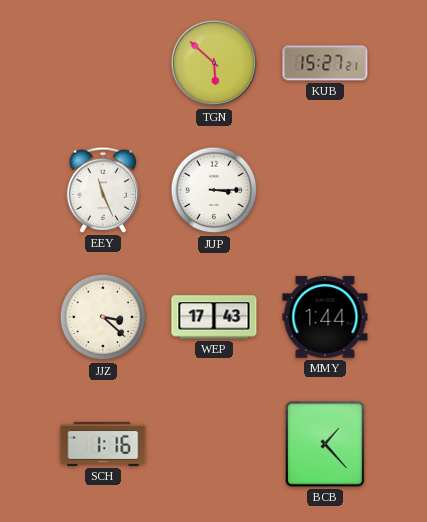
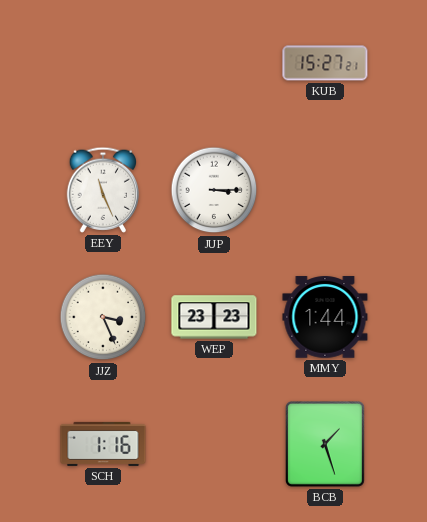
TGN: 5:52 -> none
JJZ: 3:22 -> 3:26
WEP: 17:43 -> 23:23
BCB: 1:23 -> 1:27
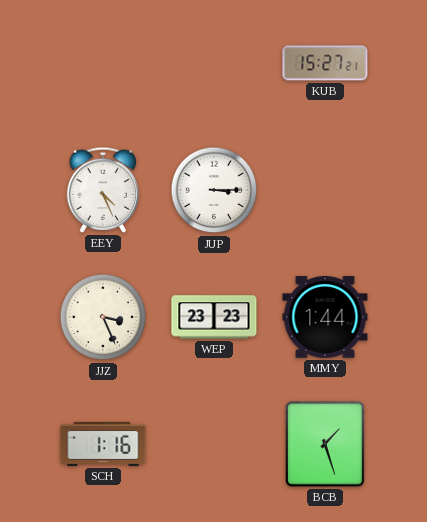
EEY: 11:26 -> 4:26
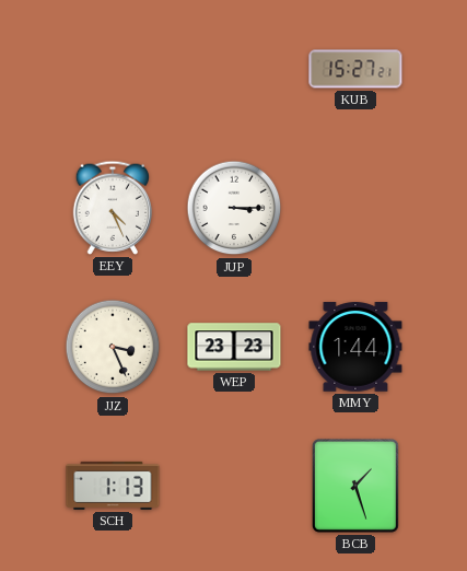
SCH: 1:16 -> 1:13
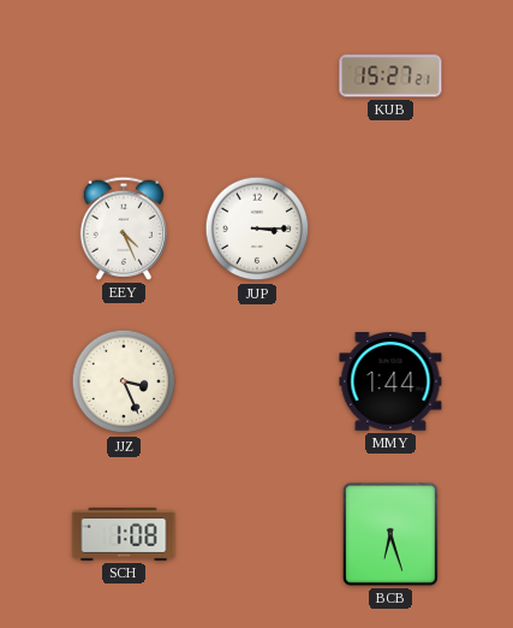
WEP: 23:23 -> none
SCH: 1:13 -> 1:08
BCB: 1:27 -> 6:27
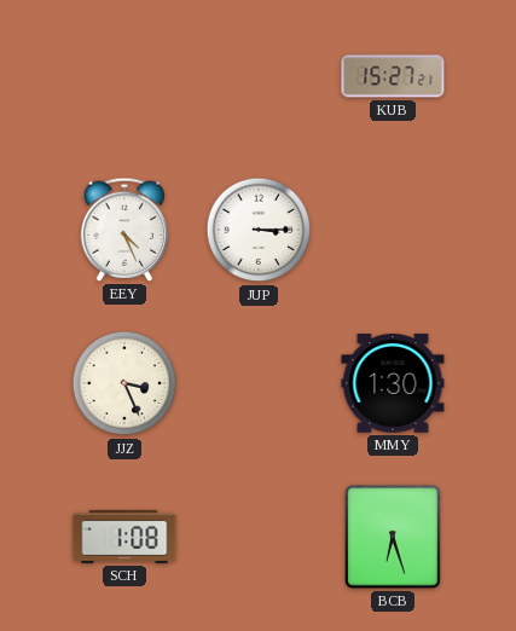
MMY: 1:44 -> 1:30
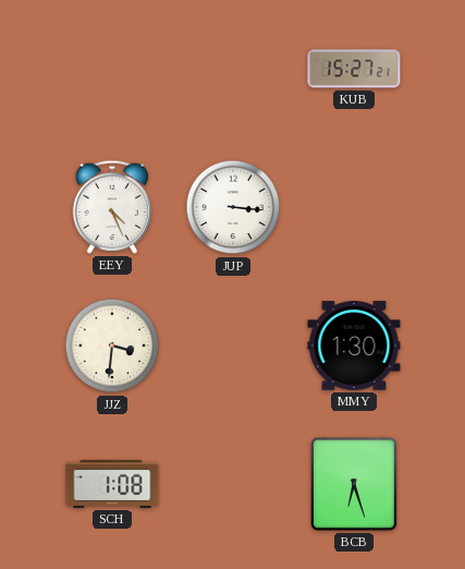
JUP: 3:15 -> 3:16
JJZ: 3:26 -> 3:31
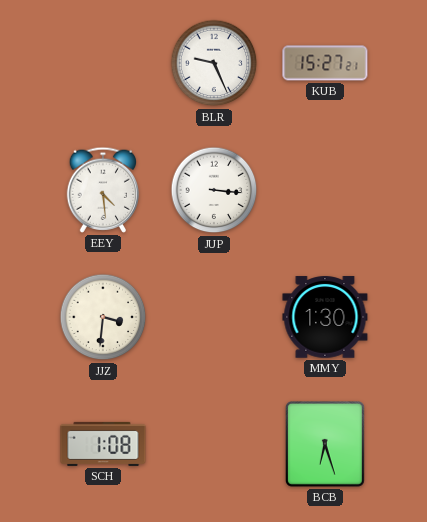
BLR: none -> 9:26
EEY: 4:26 -> 4:29
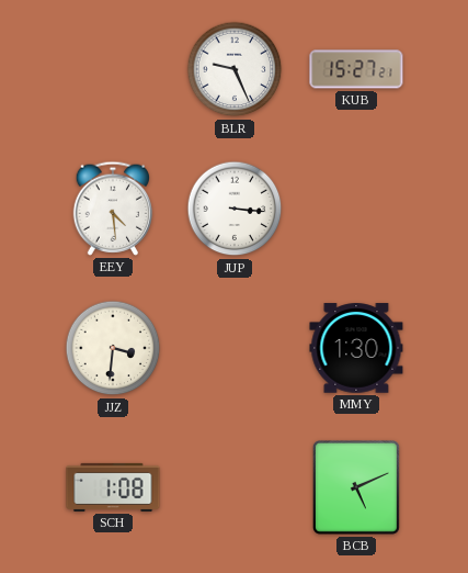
BCB: 6:27 -> 5:11
